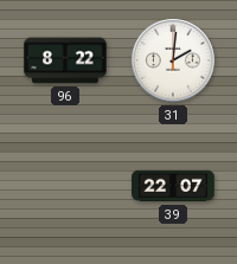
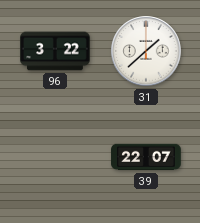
96: 8:22 -> 3:22
31: 2:01 -> 1:38
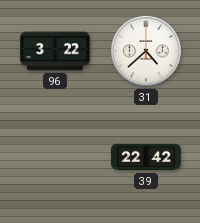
31: 1:38 -> 4:38
39: 22:07 -> 22:42
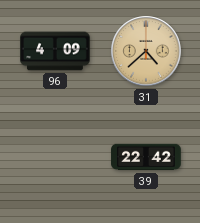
96: 3:22 -> 4:09
31 dial: white -> champagne
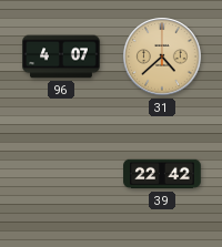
96: 4:09 -> 4:07
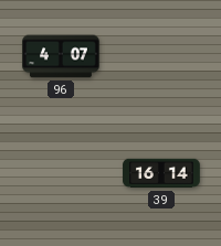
31: 4:38 -> none
39: 22:42 -> 16:14
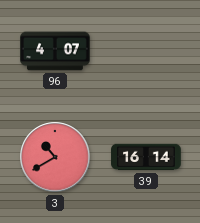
3: none -> 10:40
